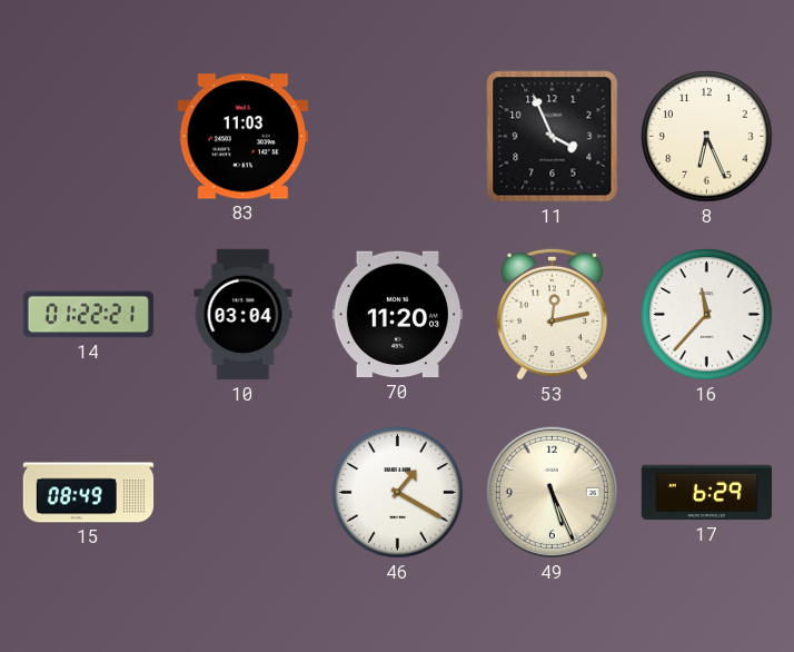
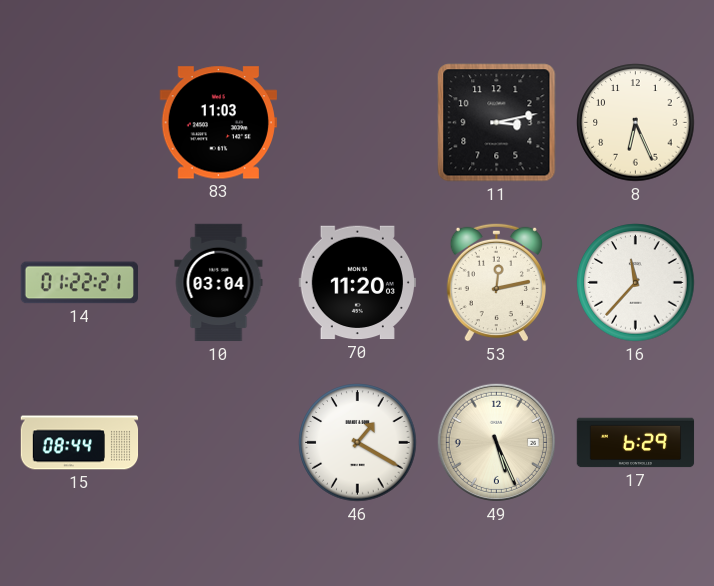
11: 3:56 -> 3:13
15: 08:49 -> 08:44
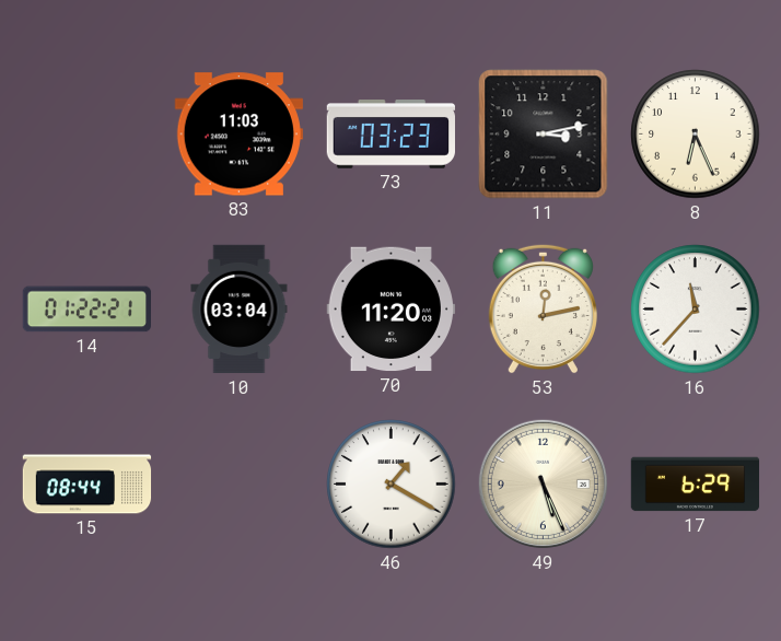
73: none -> 03:23
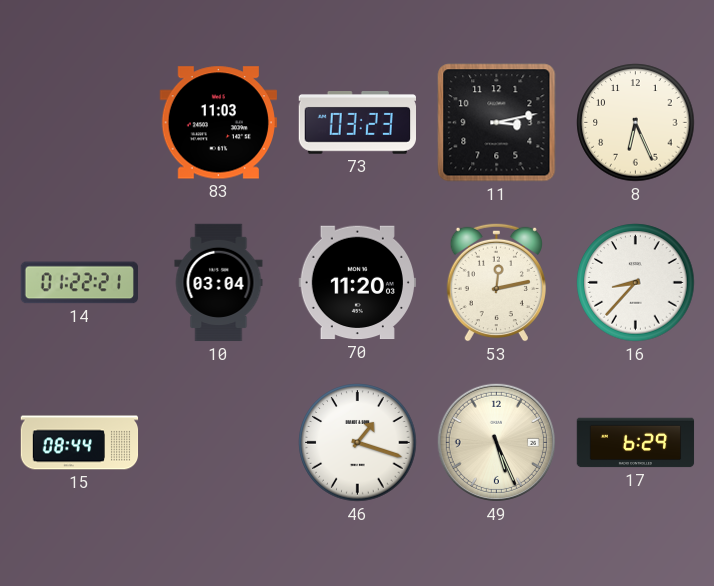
16: 11:37 -> 8:37
46: 1:20 -> 1:18
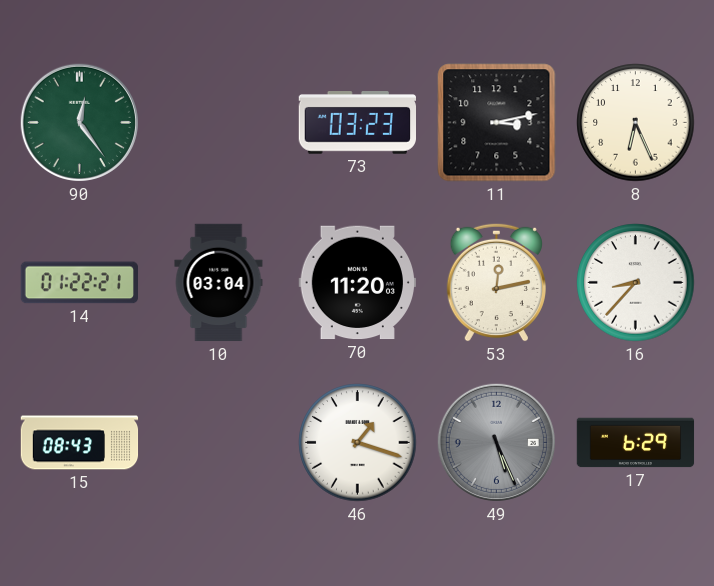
90: none -> 12:24
83: 11:03 -> none
15: 08:44 -> 08:43
49 dial: cream -> grey
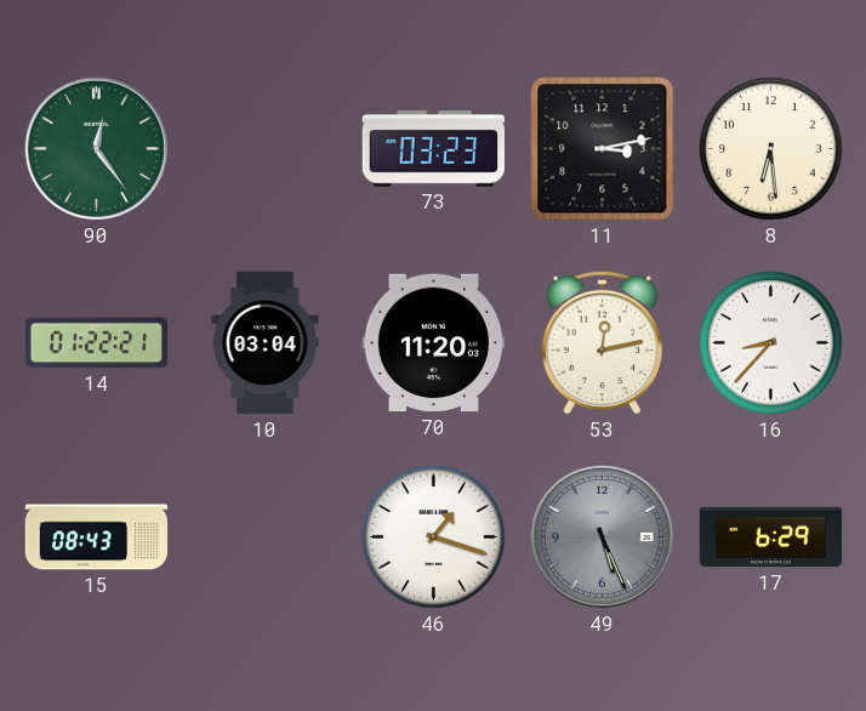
8: 6:26 -> 6:29
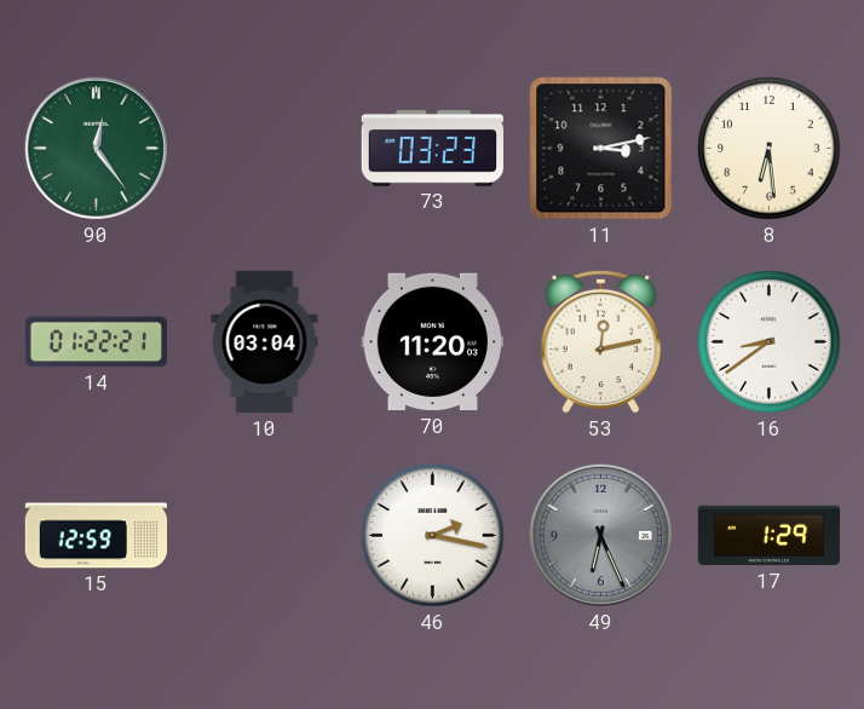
16: 8:37 -> 8:39
15: 08:43 -> 12:59
46: 1:18 -> 2:17
49: 5:26 -> 6:26
17: 6:29 -> 1:29
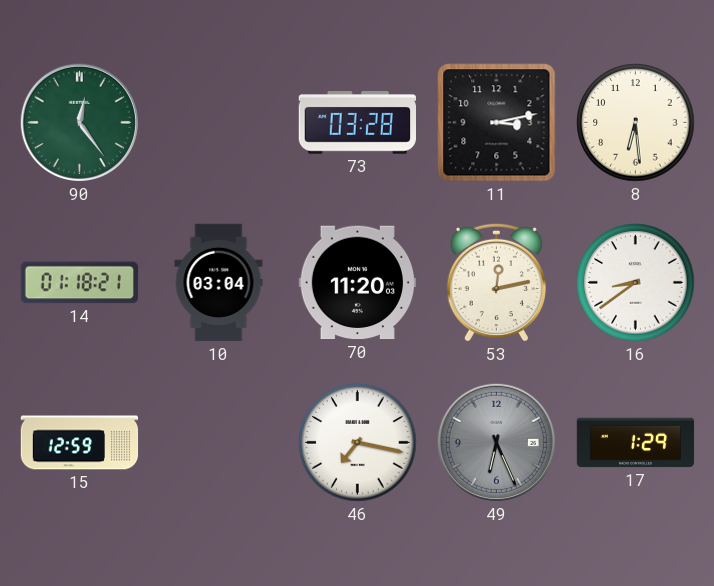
73: 03:23 -> 03:28
14: 01:22 -> 01:18
46: 2:17 -> 7:17
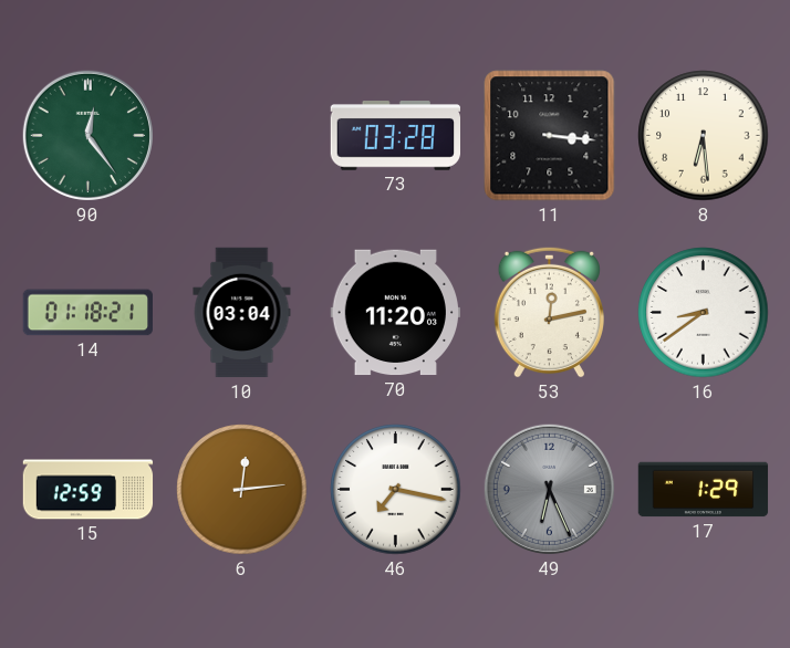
11: 3:13 -> 3:16
6: none -> 12:14
